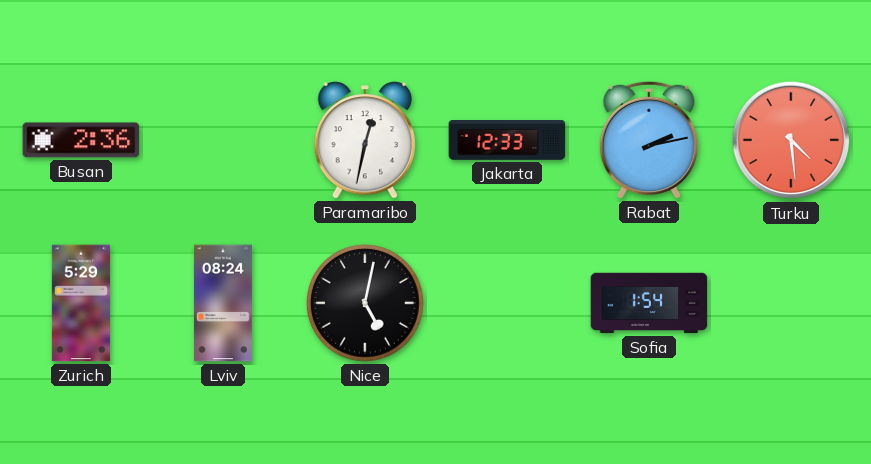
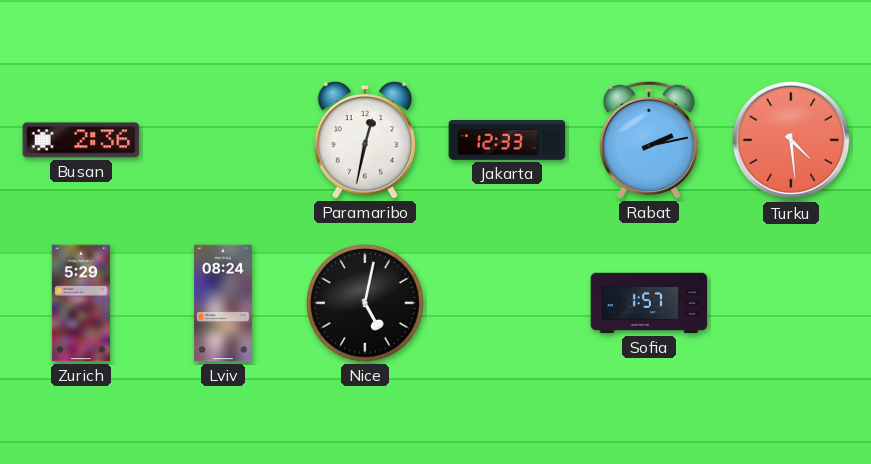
Sofia: 1:54 -> 1:57
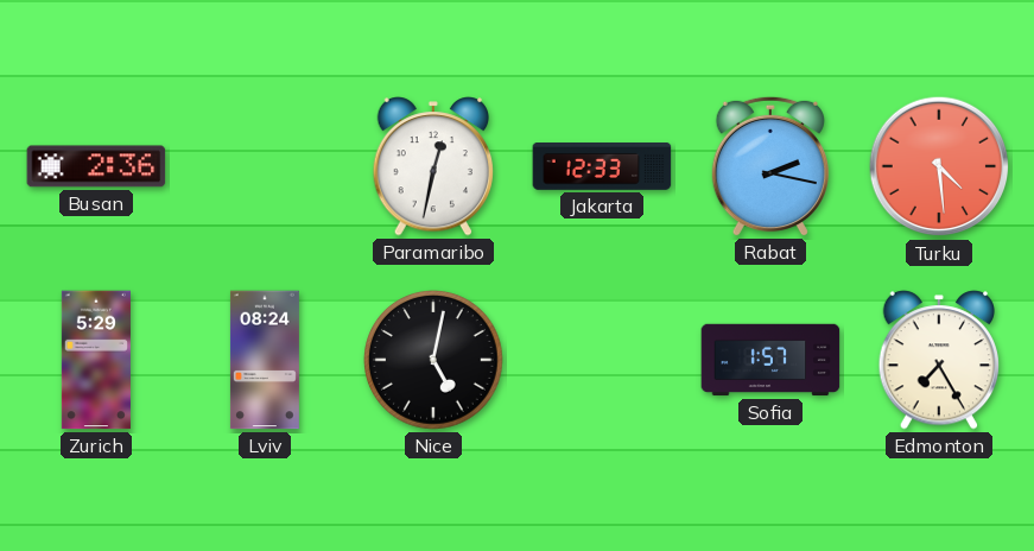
Rabat: 2:13 -> 2:17
Edmonton: none -> 7:25
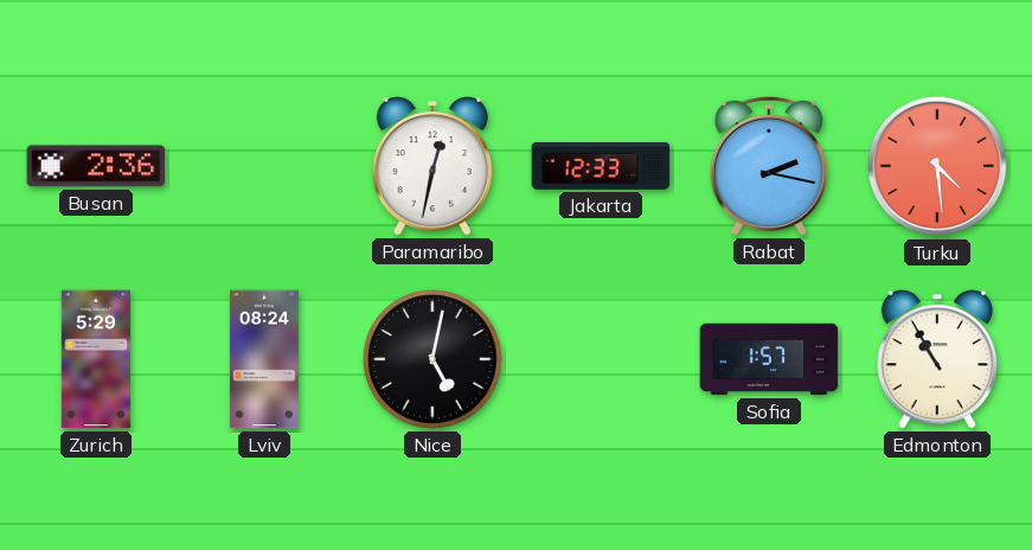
Edmonton: 7:25 -> 10:55
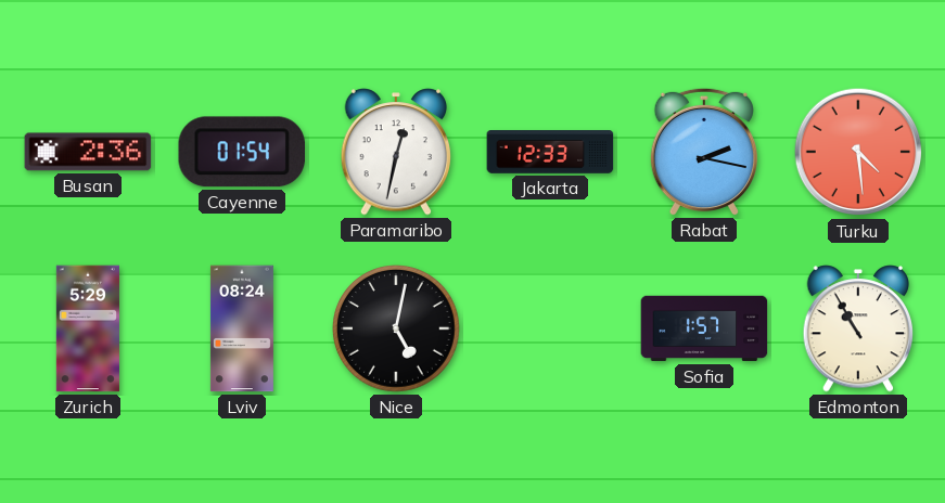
Cayenne: none -> 01:54
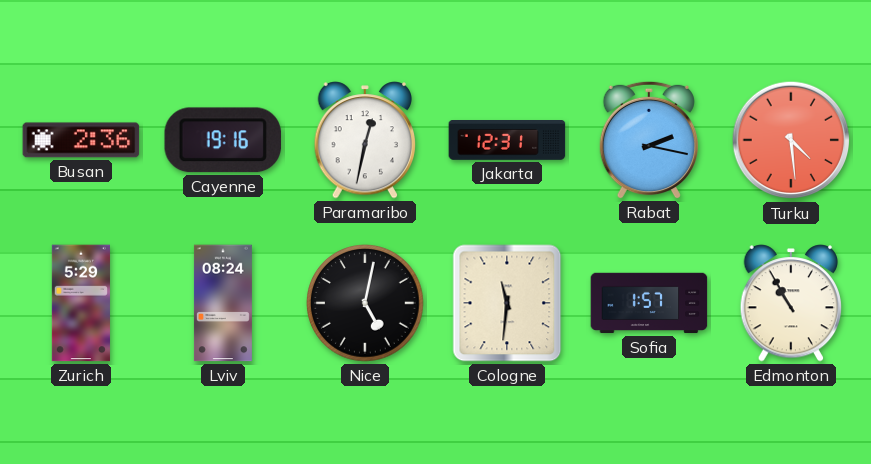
Cayenne: 01:54 -> 19:16
Jakarta: 12:33 -> 12:31
Cologne: none -> 11:31
